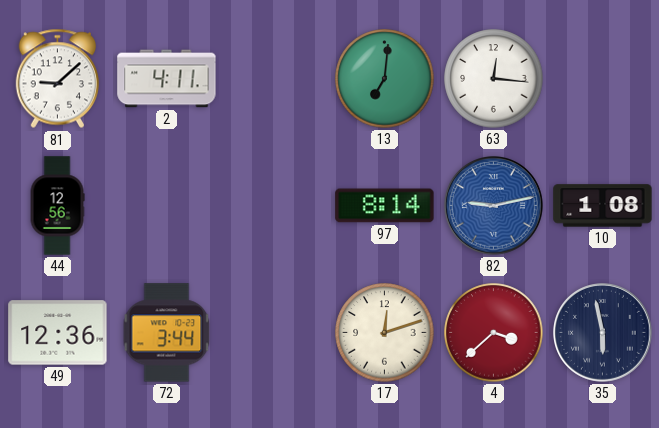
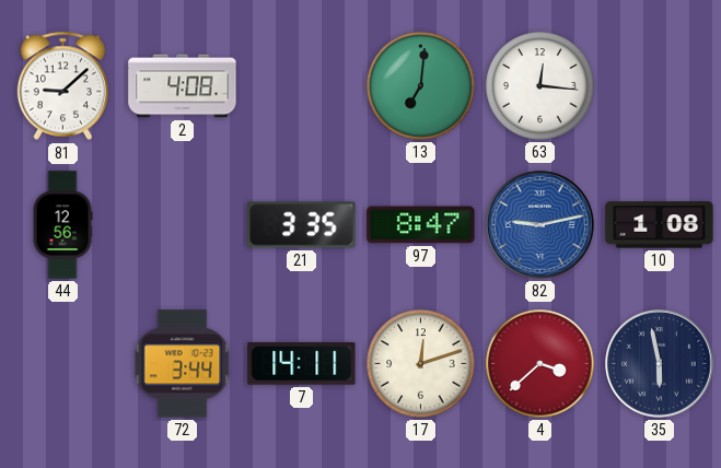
2: 4:11 -> 4:08
21: none -> 3:35
97: 8:14 -> 8:47
49: 12:36 -> none
7: none -> 14:11
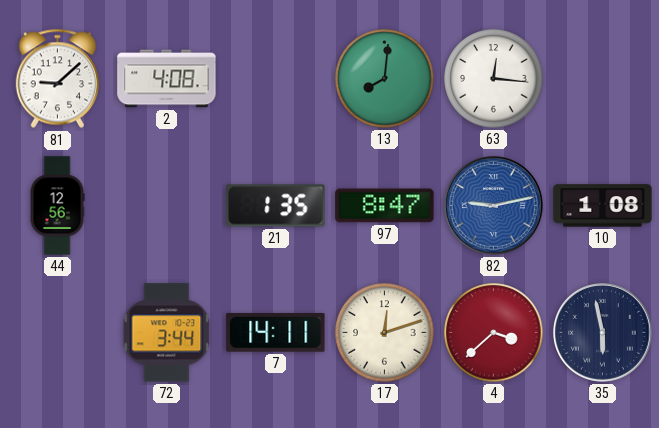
13: 7:01 -> 8:01
21: 3:35 -> 1:35
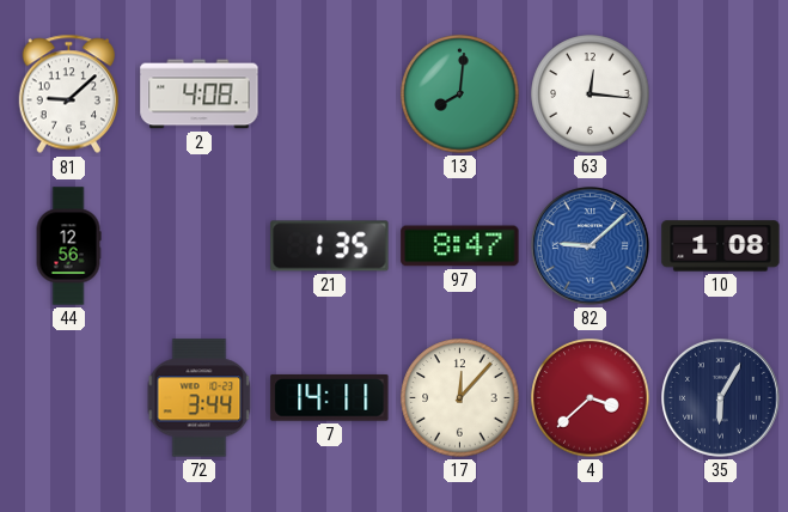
82: 9:13 -> 9:08
17: 12:12 -> 12:07
35: 5:58 -> 6:05
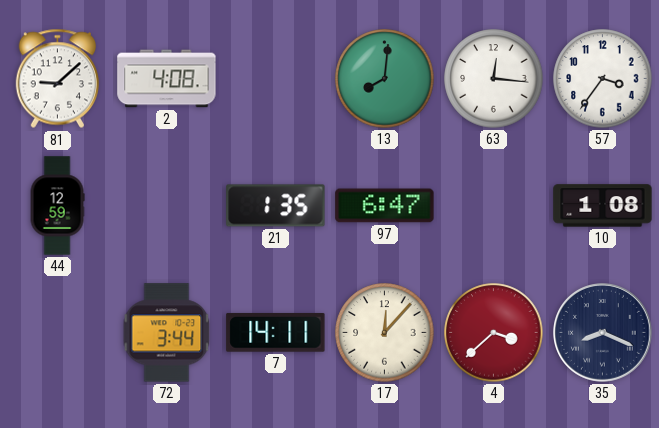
57: none -> 3:36
44: 12:56 -> 12:59
97: 8:47 -> 6:47
82: 9:08 -> none
35: 6:05 -> 8:19
